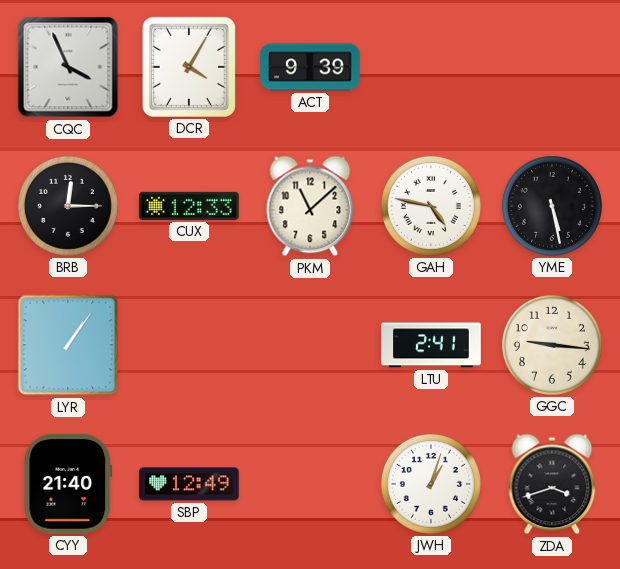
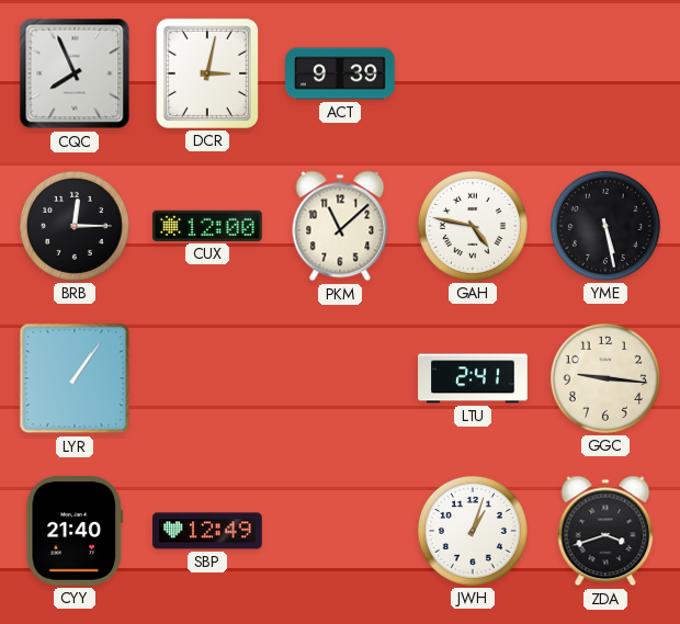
CQC: 3:56 -> 7:56
DCR: 4:05 -> 3:02
CUX: 12:33 -> 12:00
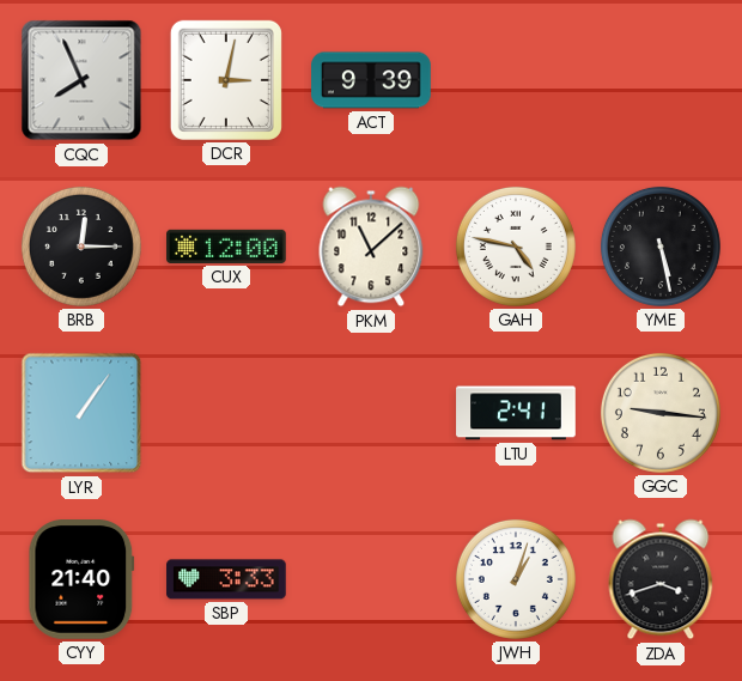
SBP: 12:49 -> 3:33
